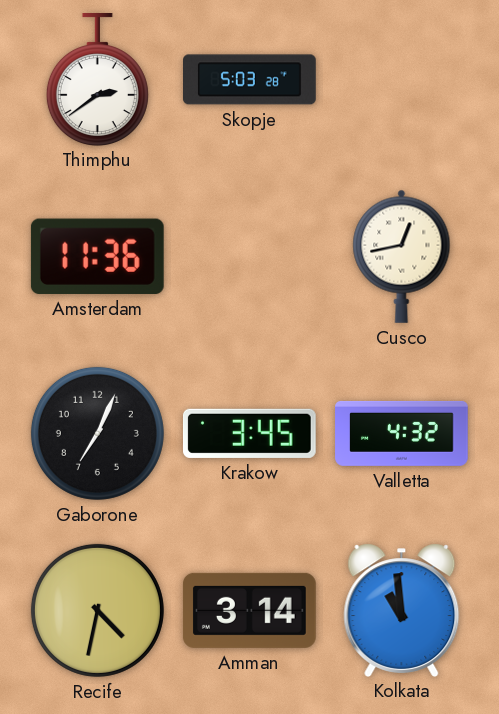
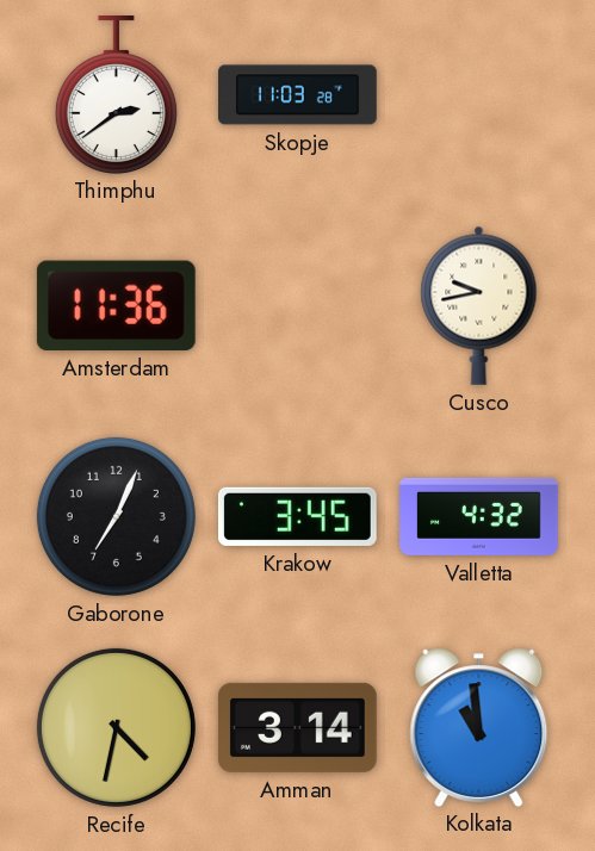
Skopje: 5:03 -> 11:03
Cusco: 12:43 -> 9:43
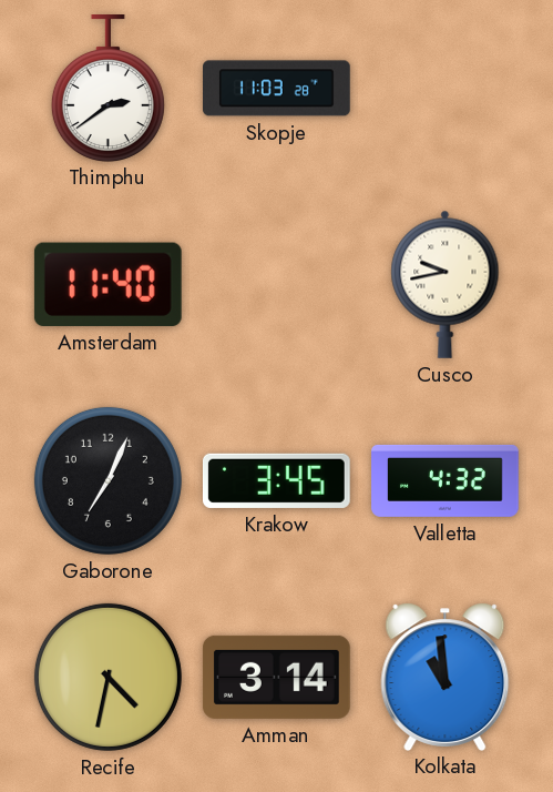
Amsterdam: 11:36 -> 11:40
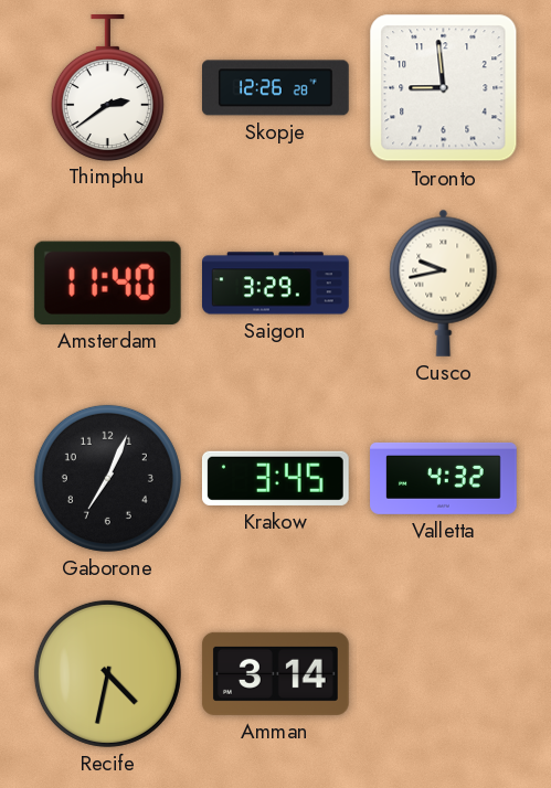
Skopje: 11:03 -> 12:26
Toronto: none -> 8:59
Saigon: none -> 3:29
Kolkata: 10:59 -> none
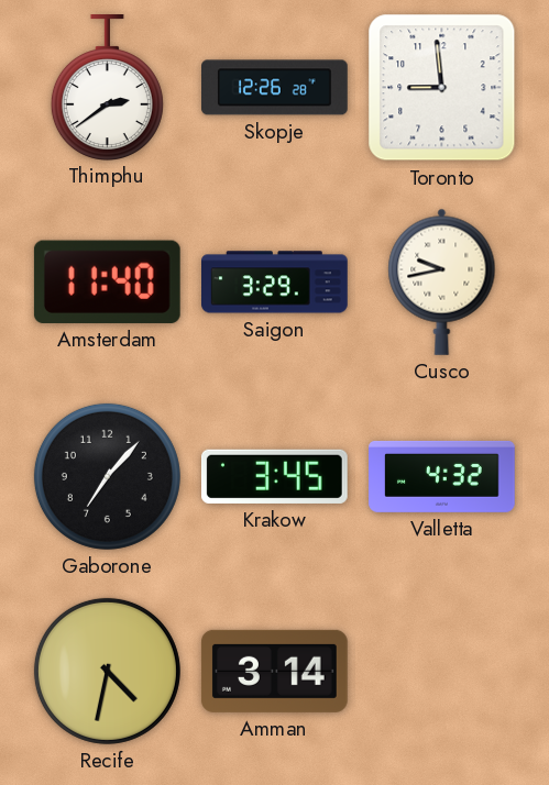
Gaborone: 7:04 -> 7:07
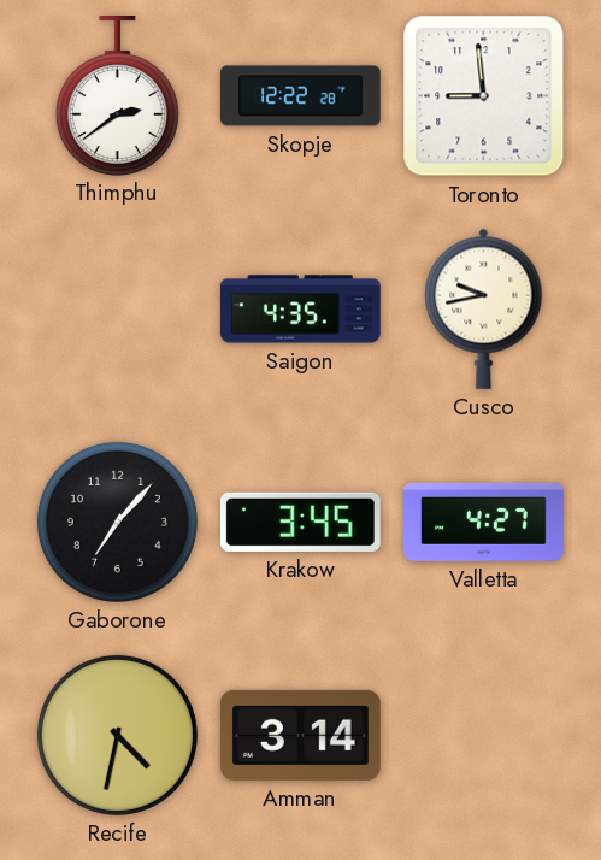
Skopje: 12:26 -> 12:22
Amsterdam: 11:40 -> none
Saigon: 3:29 -> 4:35
Valletta: 4:32 -> 4:27
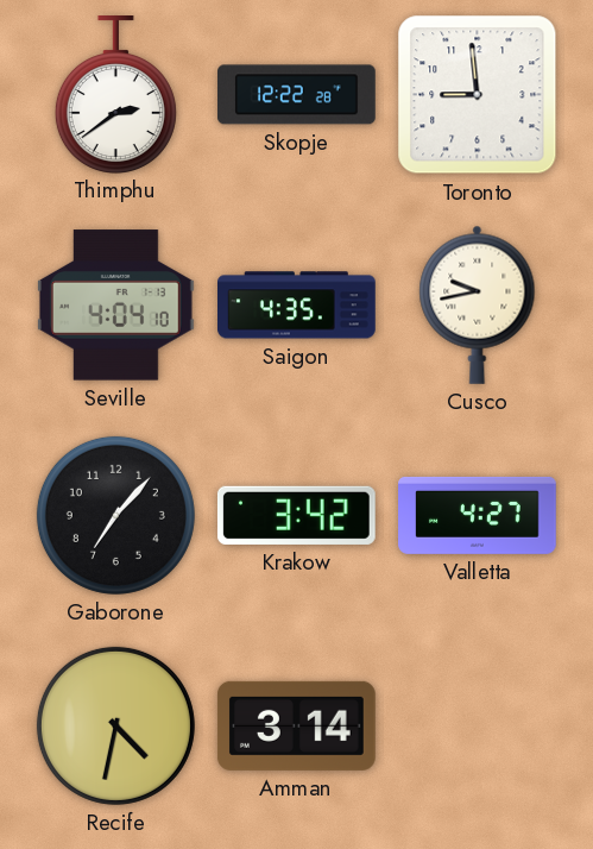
Seville: none -> 4:04
Krakow: 3:45 -> 3:42
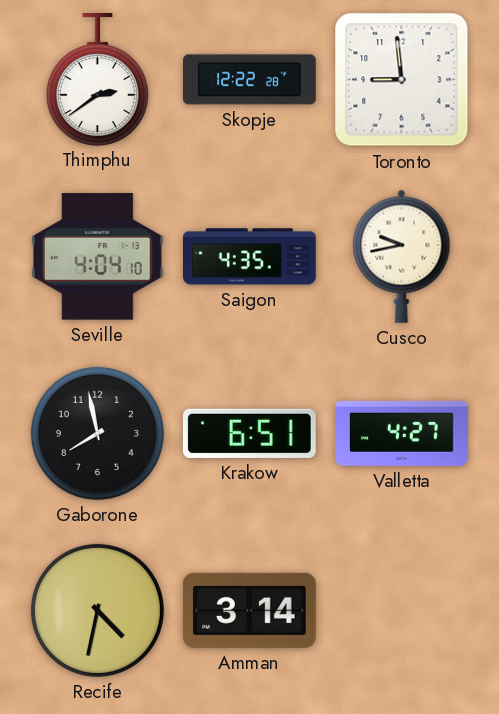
Gaborone: 7:07 -> 7:58
Krakow: 3:42 -> 6:51
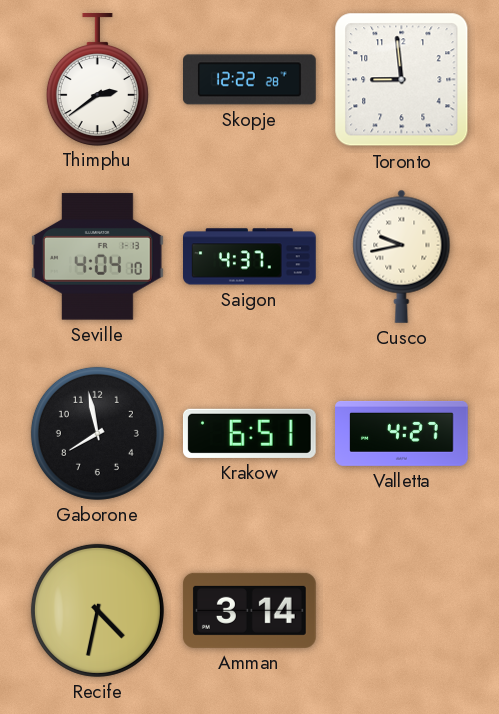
Saigon: 4:35 -> 4:37
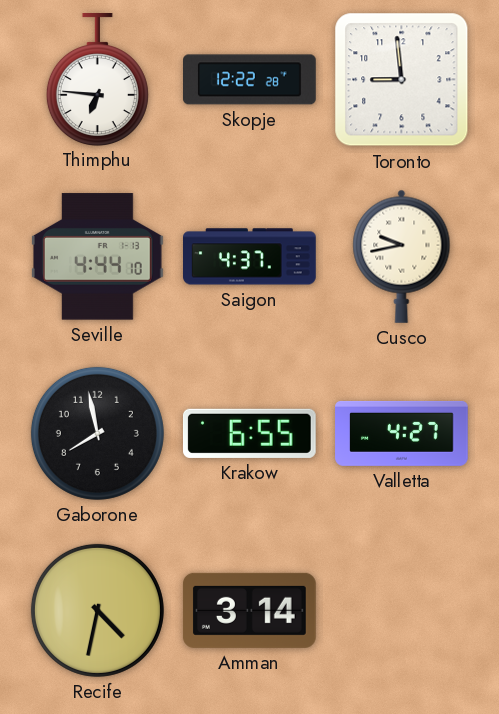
Thimphu: 2:39 -> 6:46
Seville: 4:04 -> 4:44
Krakow: 6:51 -> 6:55
